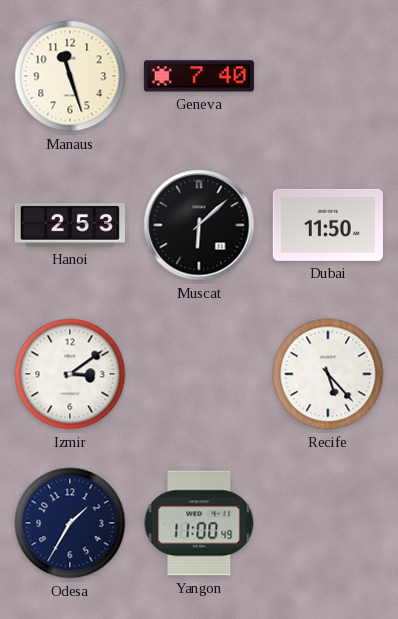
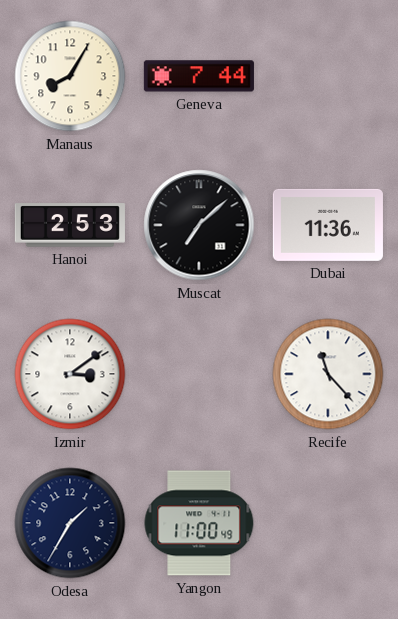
Manaus: 11:27 -> 8:05
Geneva: 7:40 -> 7:44
Muscat: 6:08 -> 7:08
Dubai: 11:50 -> 11:36
Recife: 5:23 -> 11:23
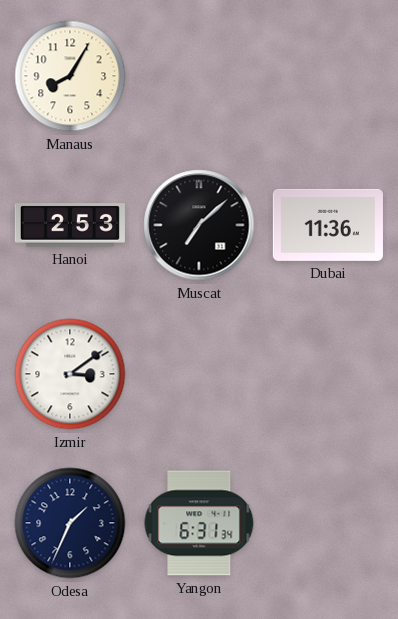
Geneva: 7:44 -> none
Recife: 11:23 -> none
Odesa: 1:35 -> 1:34
Yangon: 11:00 -> 6:31
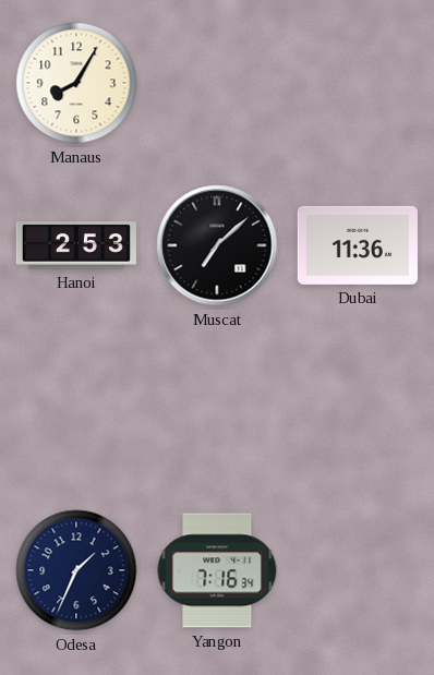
Izmir: 3:09 -> none
Yangon: 6:31 -> 7:16
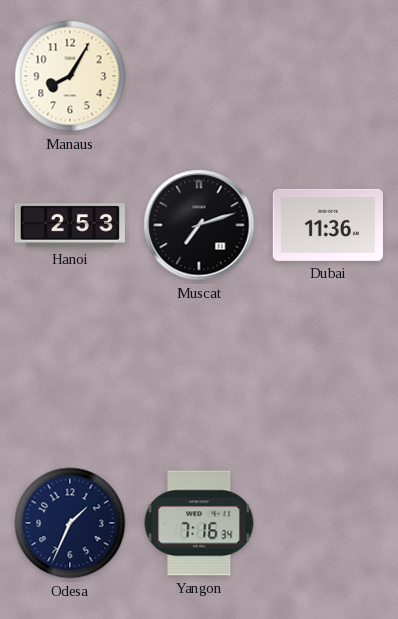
Muscat: 7:08 -> 7:12
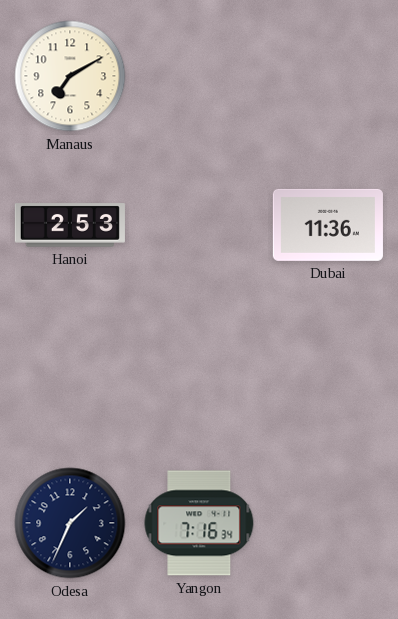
Manaus: 8:05 -> 7:10
Muscat: 7:12 -> none
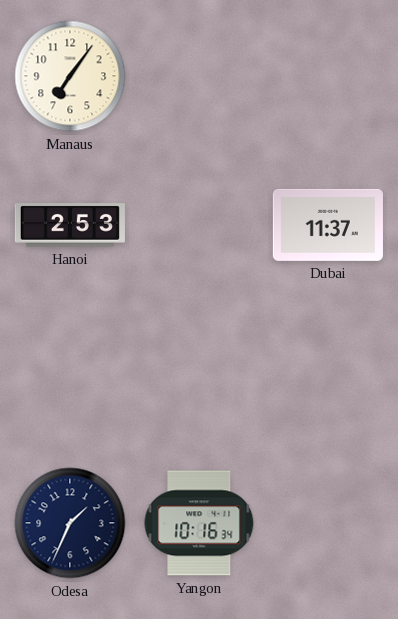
Manaus: 7:10 -> 7:06
Dubai: 11:36 -> 11:37
Yangon: 7:16 -> 10:16
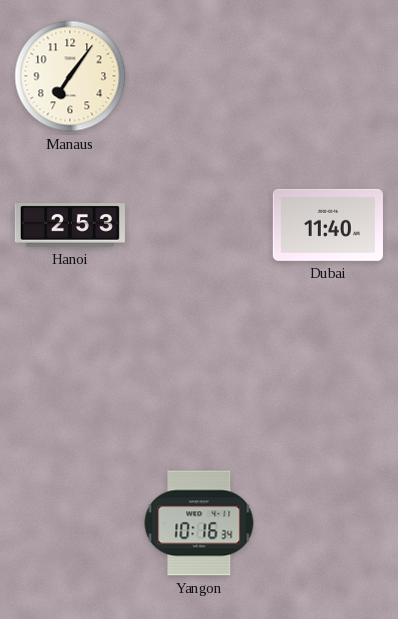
Dubai: 11:37 -> 11:40
Odesa: 1:34 -> none
